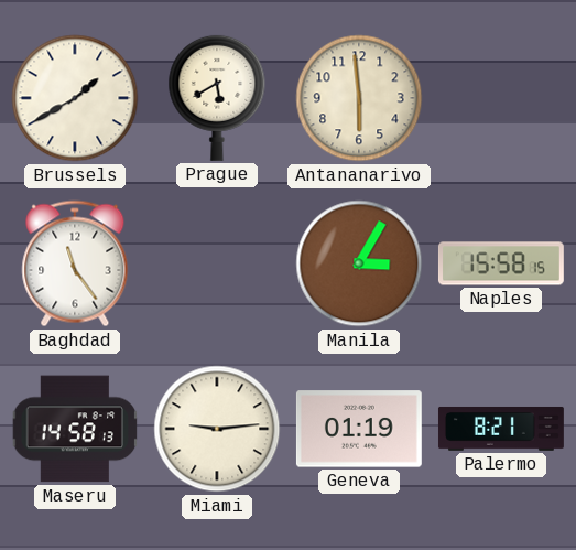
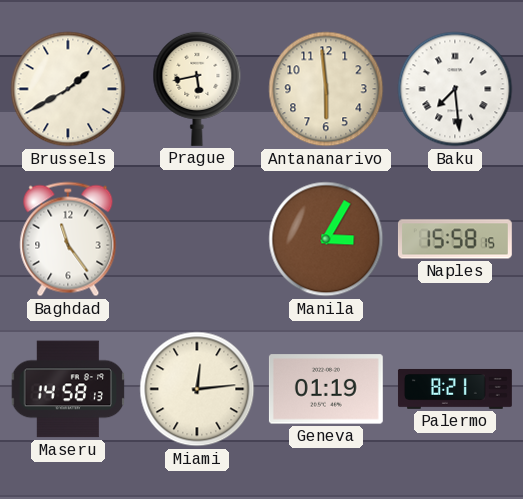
Prague: 5:40 -> 5:43
Baku: none -> 7:29
Miami: 9:14 -> 12:14
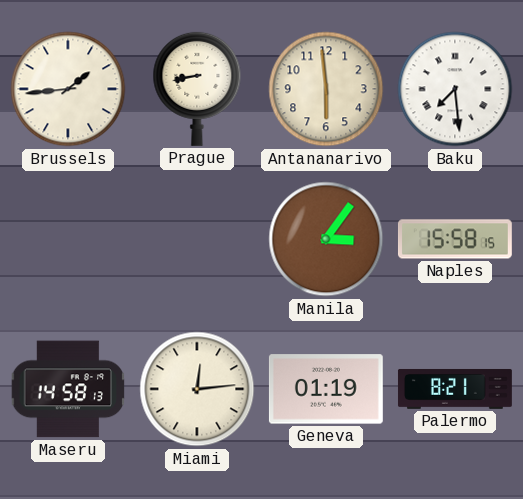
Brussels: 1:40 -> 1:44
Prague: 5:43 -> 8:43
Baghdad: 11:24 -> none
Manila: 3:05 -> 3:06
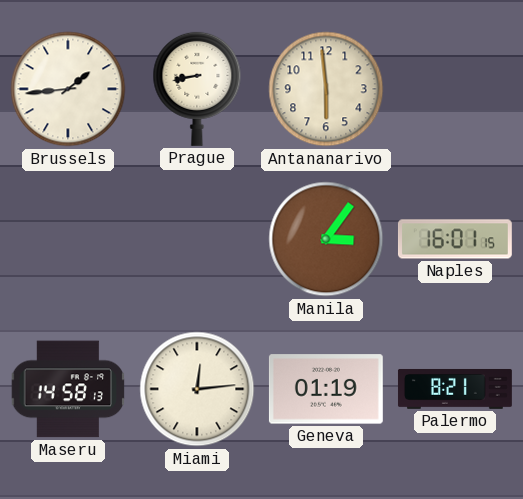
Baku: 7:29 -> none
Naples: 15:58 -> 16:01
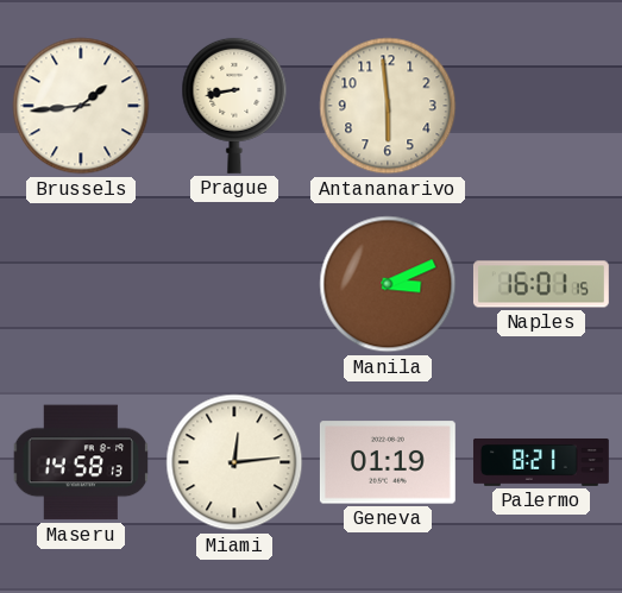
Manila: 3:06 -> 3:11
